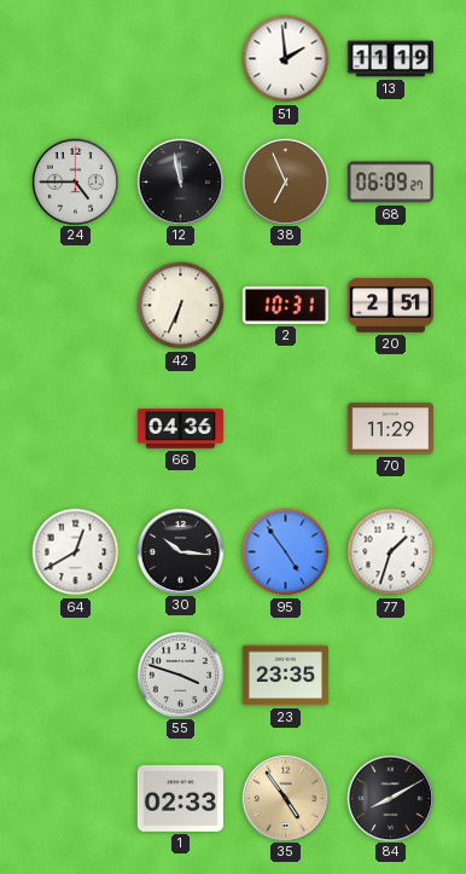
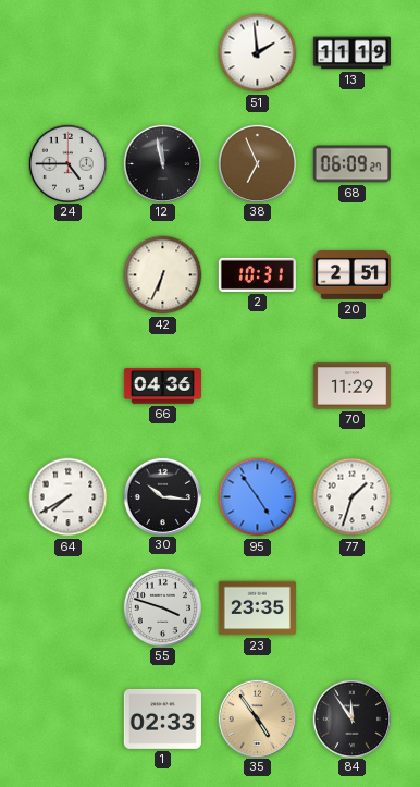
64: 12:40 -> 7:40
84: 8:10 -> 11:54
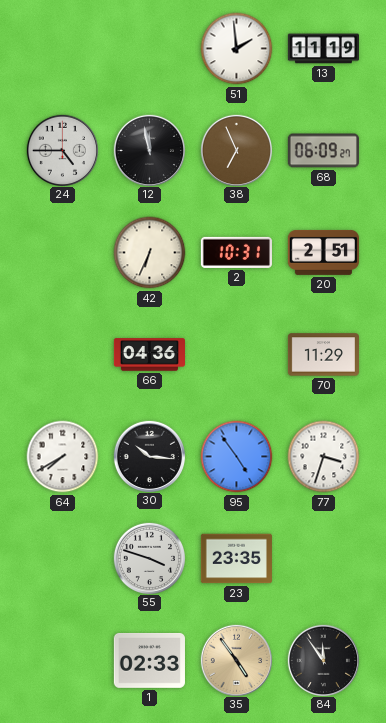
77: 1:33 -> 3:33
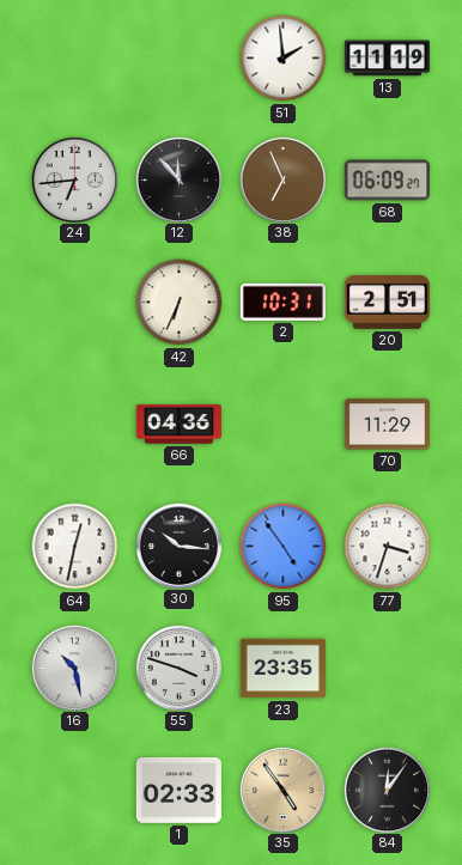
24: 4:45 -> 6:44
12: 11:58 -> 11:53
64: 7:40 -> 12:32
16: none -> 10:28
84: 11:54 -> 12:06
